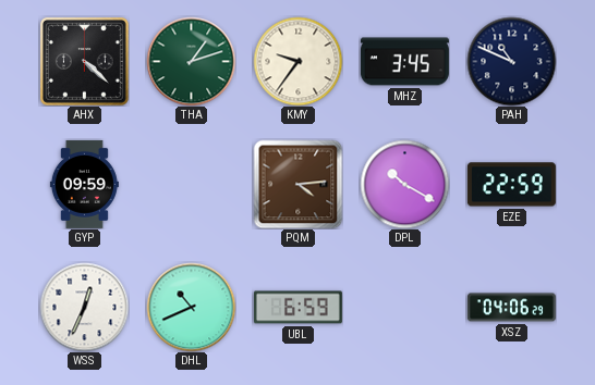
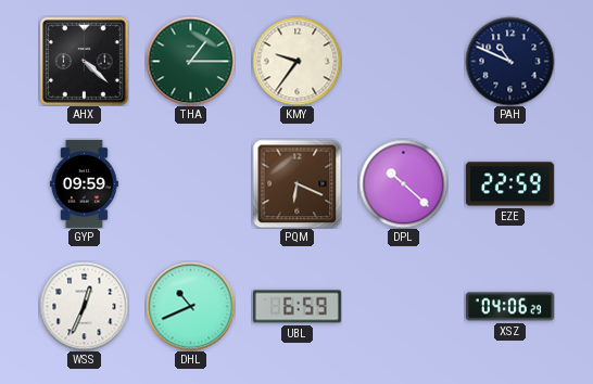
THA: 1:12 -> 1:15
MHZ: 3:45 -> none
PQM: 4:14 -> 6:19
DPL: 10:20 -> 10:22
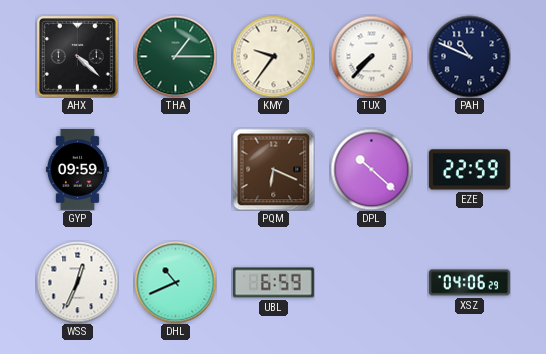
TUX: none -> 7:37
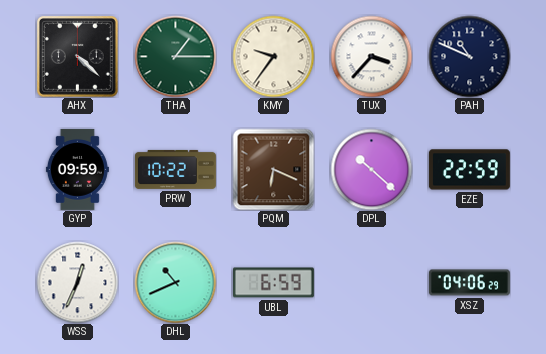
TUX: 7:37 -> 3:37
PRW: none -> 10:22
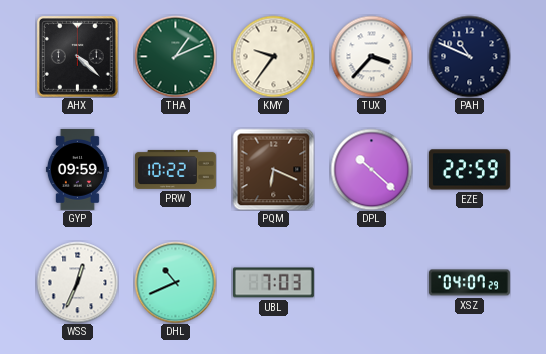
THA: 1:15 -> 1:11
UBL: 6:59 -> 7:03
XSZ: 04:06 -> 04:07
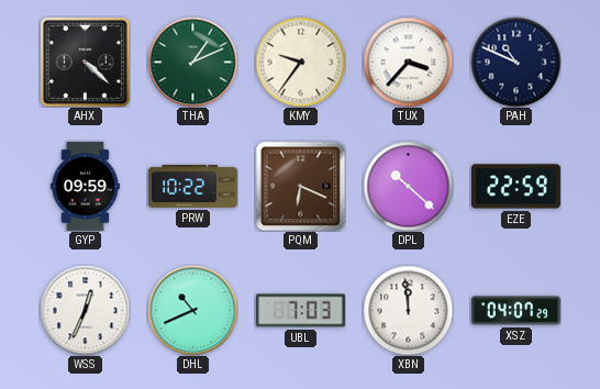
XBN: none -> 11:59
